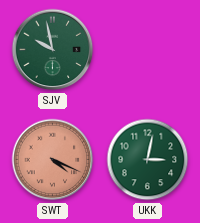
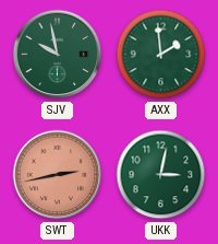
AXX: none -> 1:59
SWT: 4:19 -> 2:43
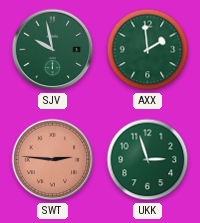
SWT: 2:43 -> 2:46
UKK: 3:02 -> 2:57
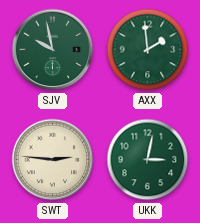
SWT dial: salmon -> cream
UKK: 2:57 -> 3:02
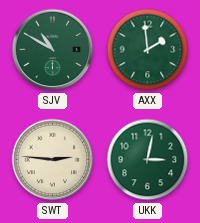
SJV: 9:58 -> 10:50
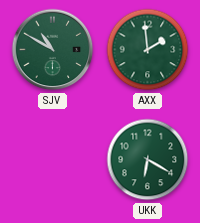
SWT: 2:46 -> none
UKK: 3:02 -> 6:20
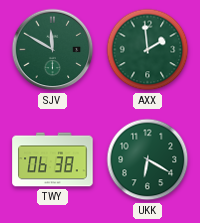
SJV: 10:50 -> 11:50
TWY: none -> 06:38
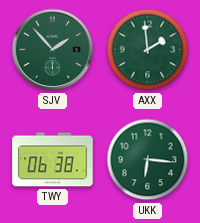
SJV: 11:50 -> 1:53
UKK: 6:20 -> 6:16
